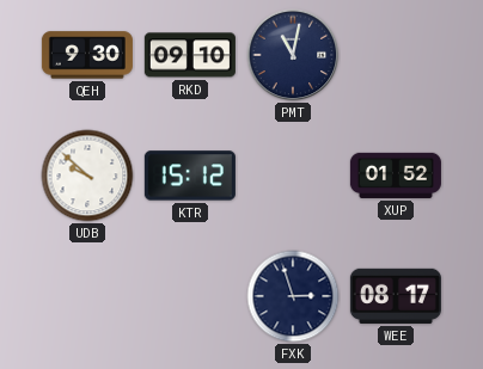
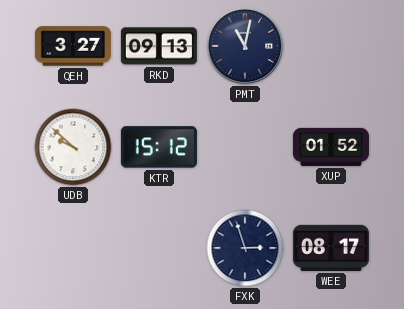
QEH: 9:30 -> 3:27
RKD: 09:10 -> 09:13
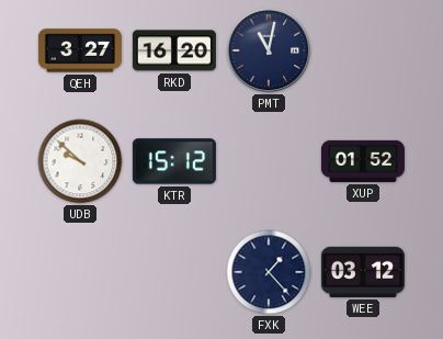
RKD: 09:13 -> 16:20
FXK: 2:57 -> 1:23
WEE: 08:17 -> 03:12
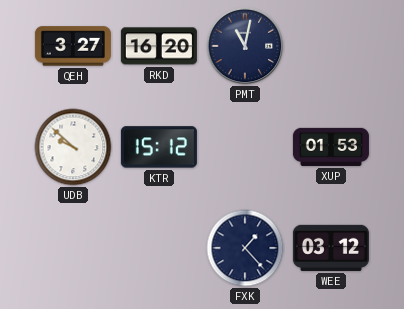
XUP: 01:52 -> 01:53
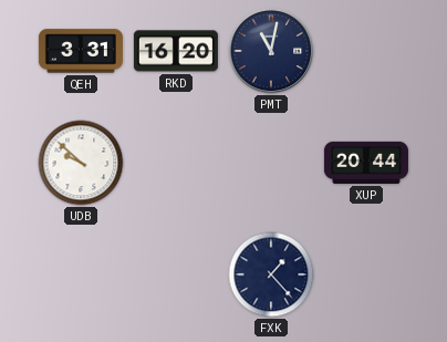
QEH: 3:27 -> 3:31
KTR: 15:12 -> none
XUP: 01:53 -> 20:44
WEE: 03:12 -> none
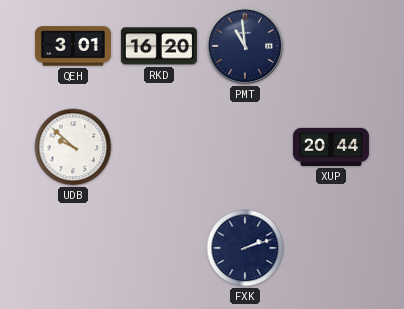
QEH: 3:31 -> 3:01
PMT: 11:02 -> 10:59
FXK: 1:23 -> 2:12
